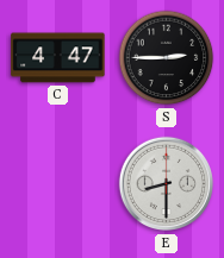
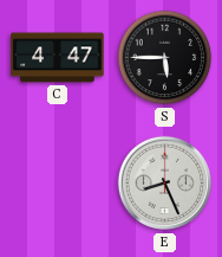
S: 2:45 -> 5:45
E: 8:30 -> 8:26
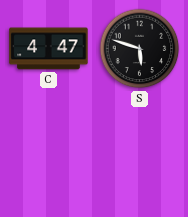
S: 5:45 -> 5:48
E: 8:26 -> none
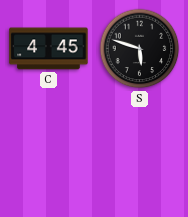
C: 4:47 -> 4:45
